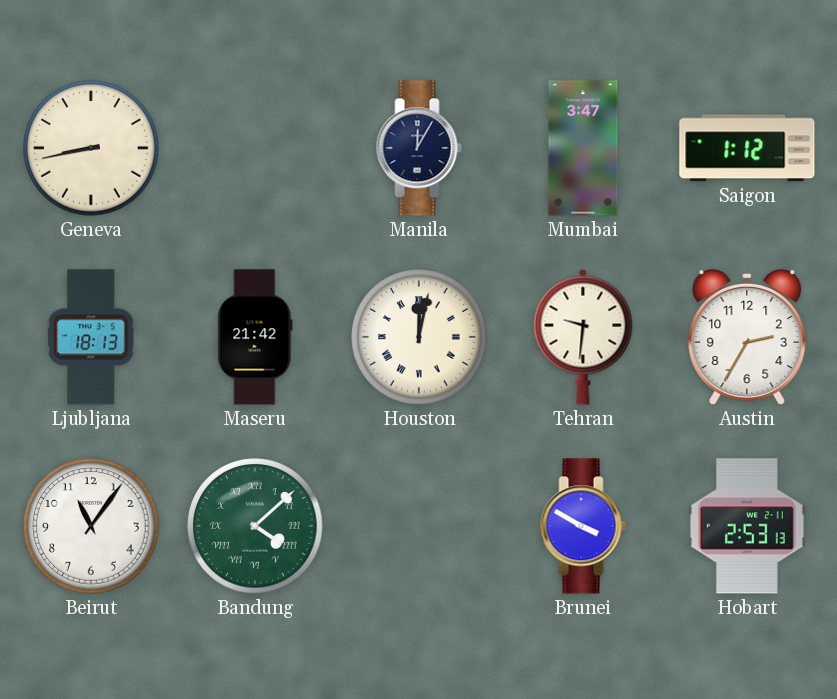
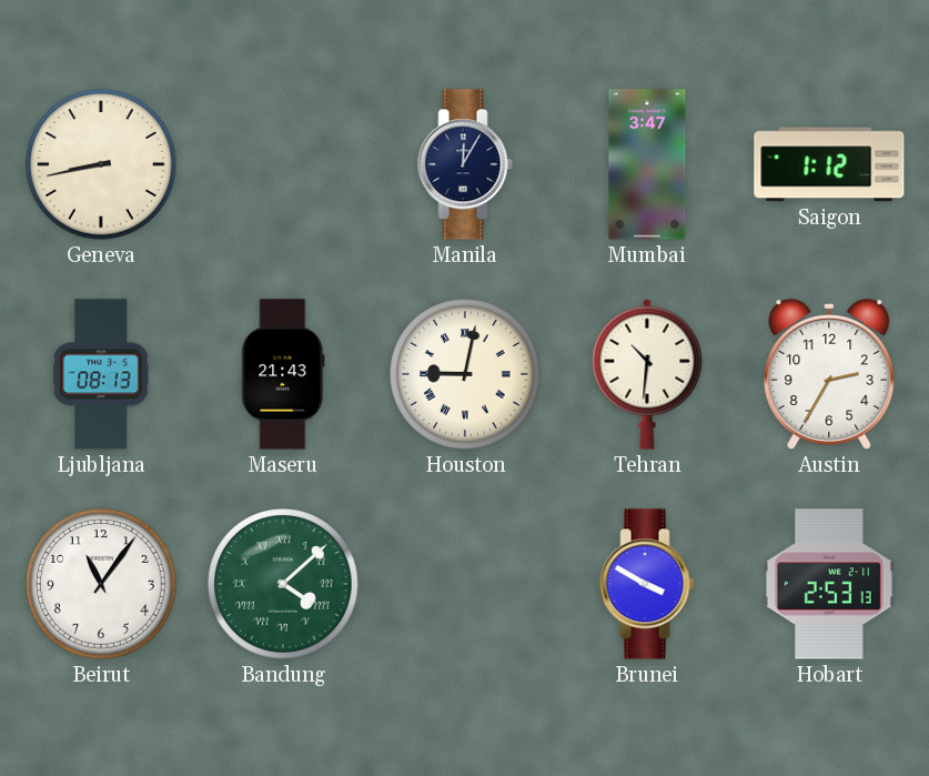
Ljubljana: 18:13 -> 08:13
Maseru: 21:42 -> 21:43
Houston: 12:02 -> 9:02
Tehran: 9:31 -> 10:31
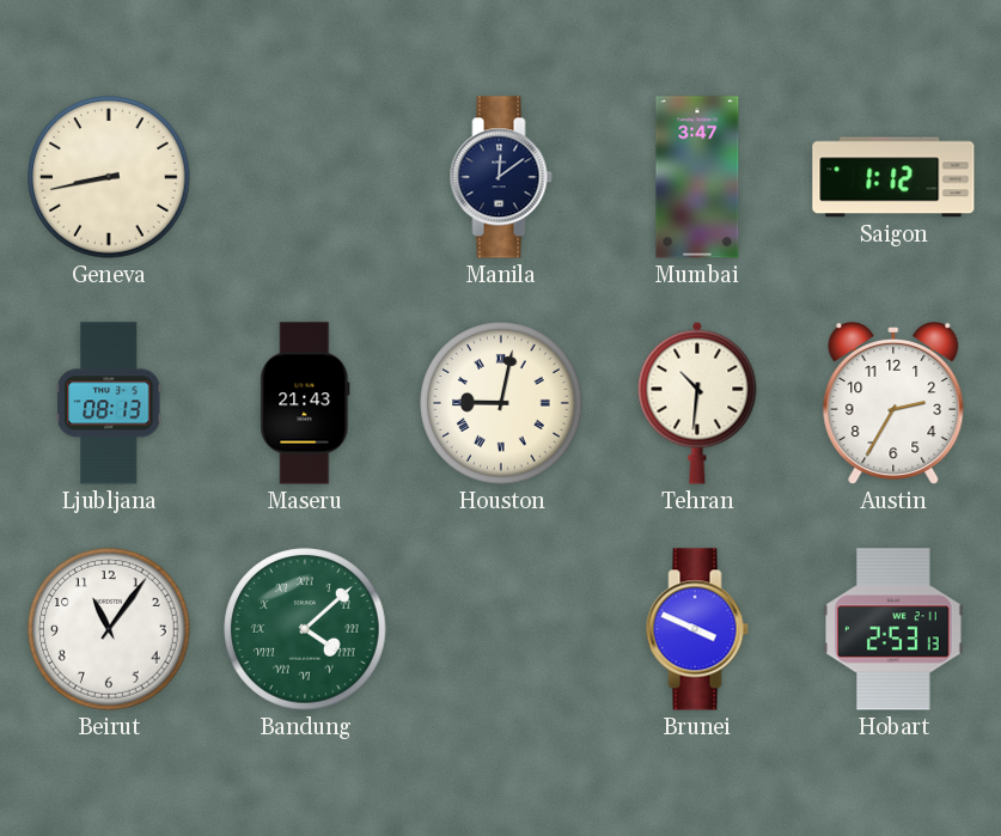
Manila: 12:05 -> 12:09
Brunei: 3:50 -> 3:49
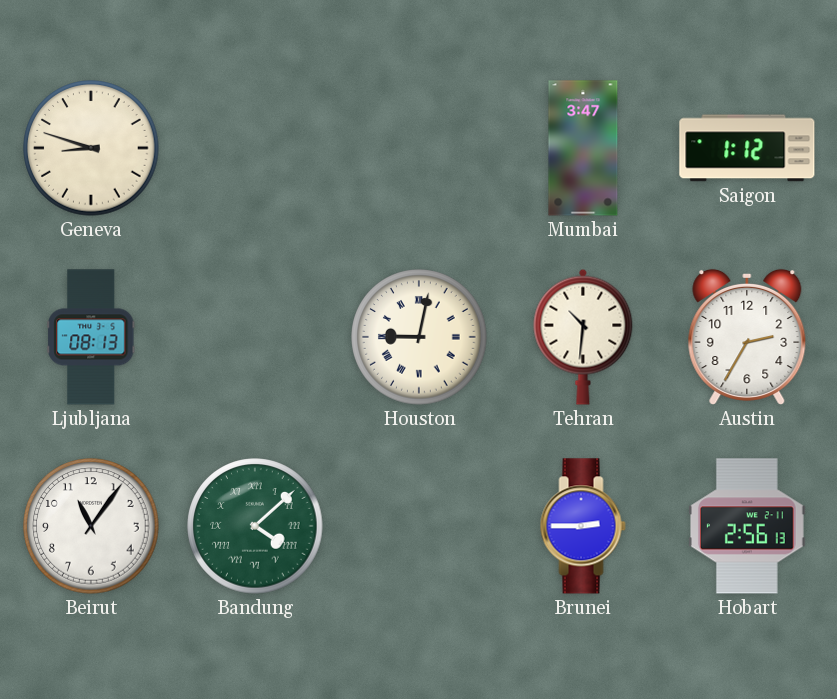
Geneva: 8:43 -> 8:48
Manila: 12:09 -> none
Maseru: 21:43 -> none
Brunei: 3:49 -> 2:45
Hobart: 2:53 -> 2:56
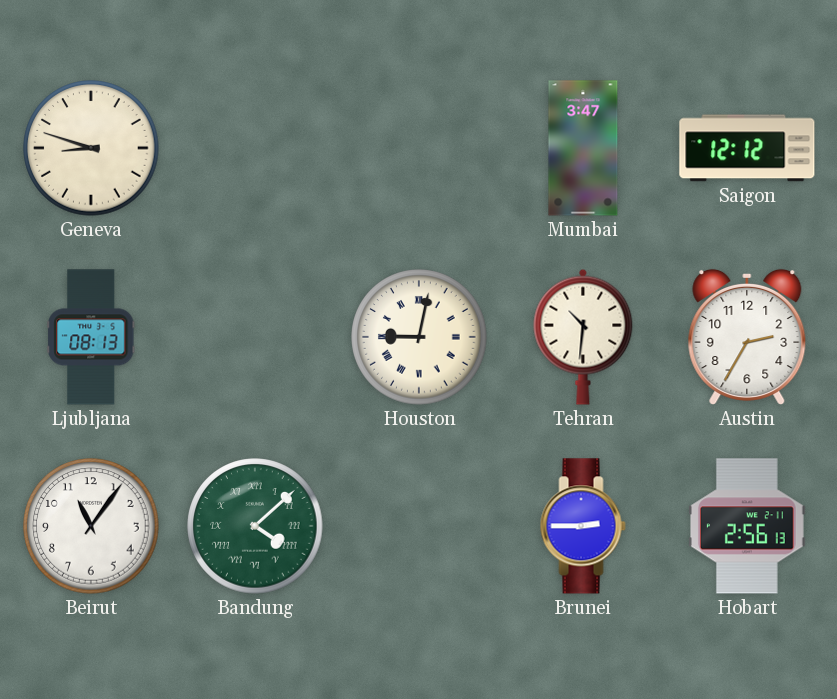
Saigon: 1:12 -> 12:12
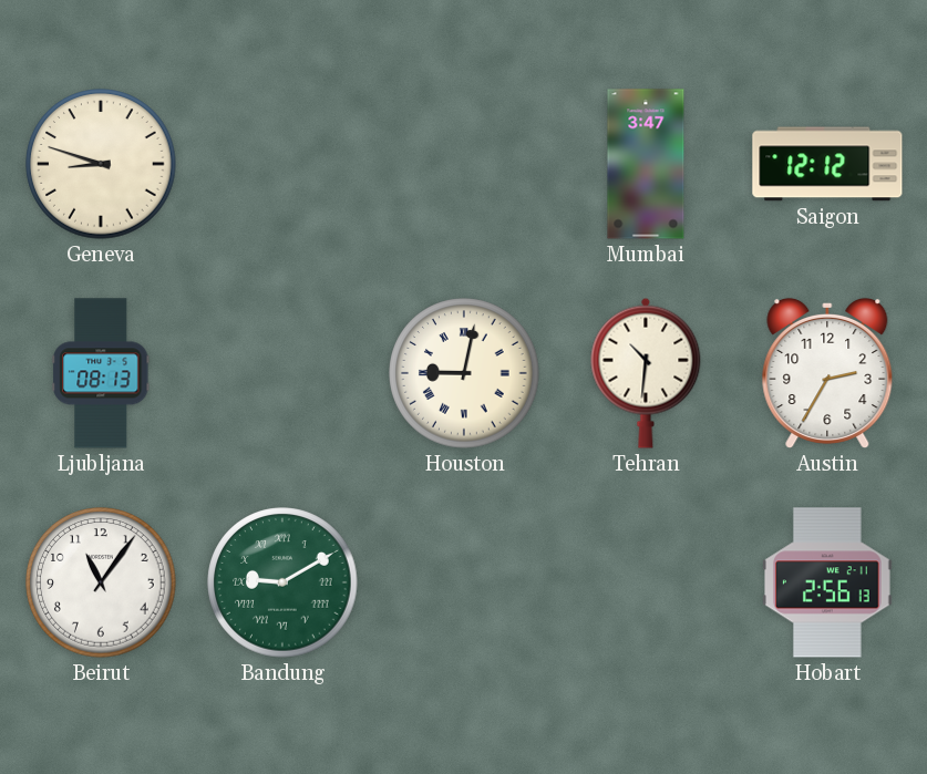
Bandung: 4:08 -> 9:10
Brunei: 2:45 -> none
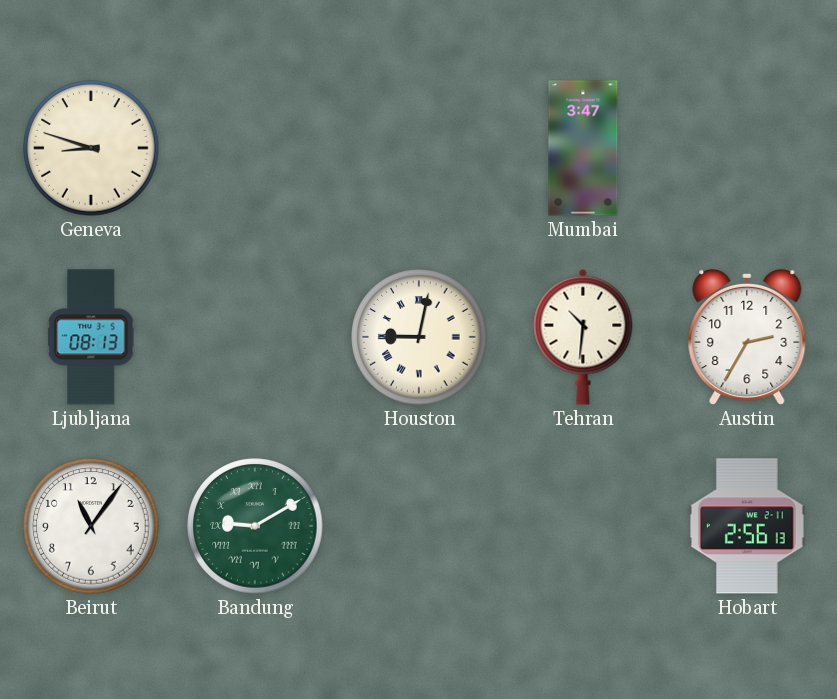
Saigon: 12:12 -> none
